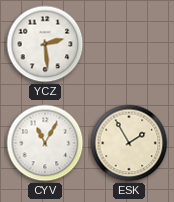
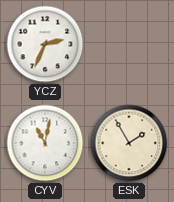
YCZ: 2:29 -> 2:34
CYV: 11:05 -> 11:02
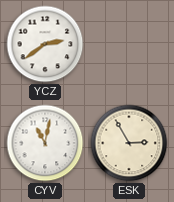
YCZ: 2:34 -> 2:39
ESK: 1:55 -> 2:55
